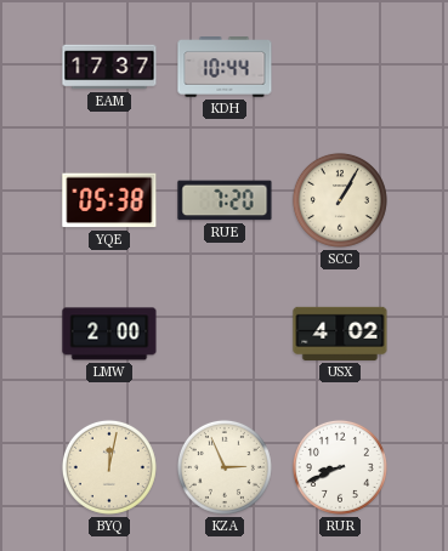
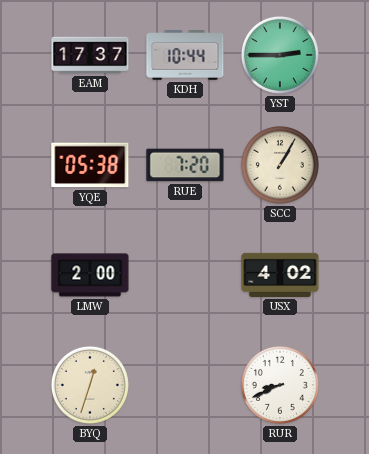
YST: none -> 2:45
BYQ: 12:02 -> 12:33
KZA: 2:56 -> none
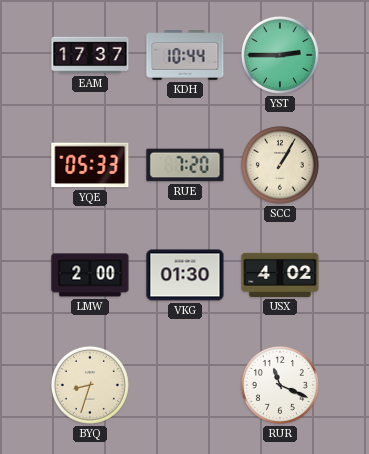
YQE: 05:38 -> 05:33
VKG: none -> 01:30
BYQ: 12:33 -> 8:33
RUR: 8:41 -> 11:19
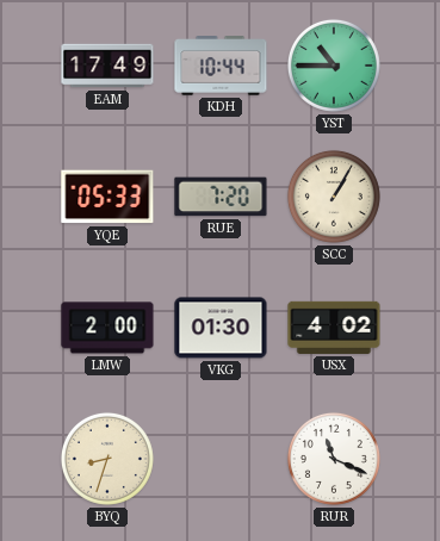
EAM: 17:37 -> 17:49
YST: 2:45 -> 10:45
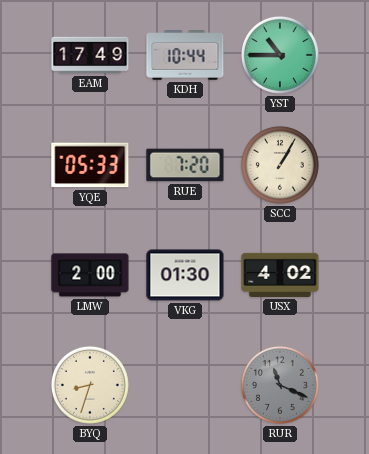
RUR dial: white -> grey
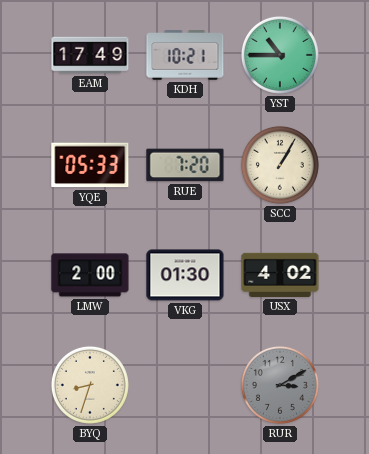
KDH: 10:44 -> 10:21
RUR: 11:19 -> 3:10
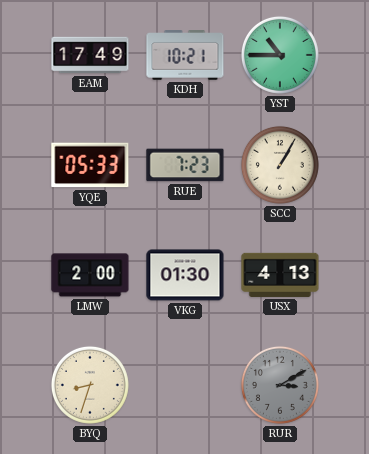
RUE: 7:20 -> 7:23
USX: 4:02 -> 4:13
